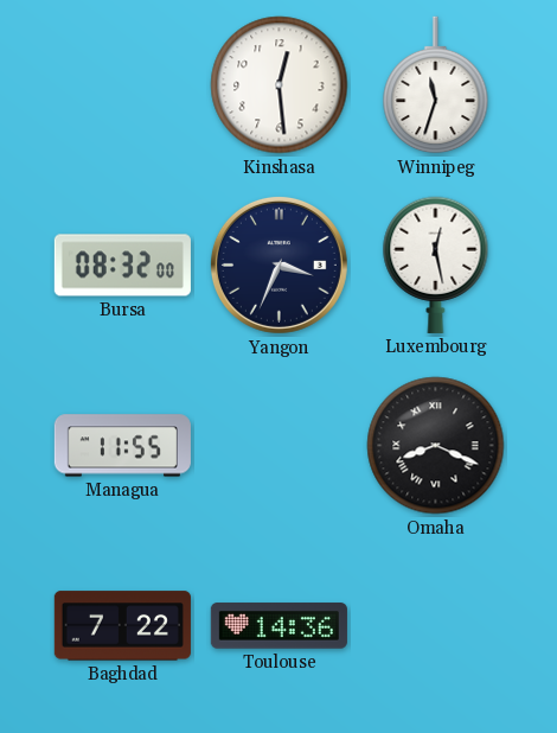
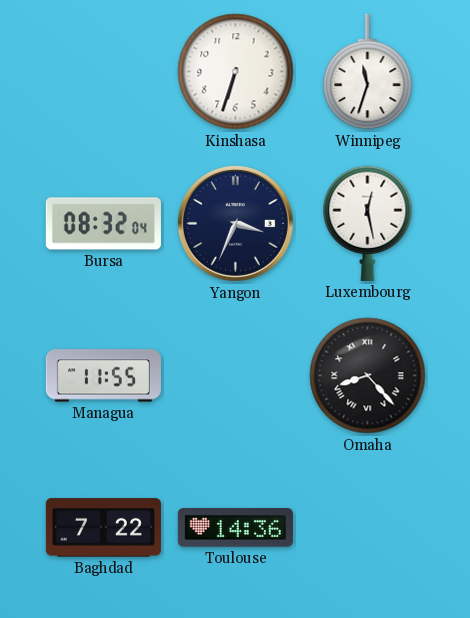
Kinshasa: 12:29 -> 6:33
Bursa: 08:32:00 -> 08:32:04
Omaha: 8:19 -> 8:23
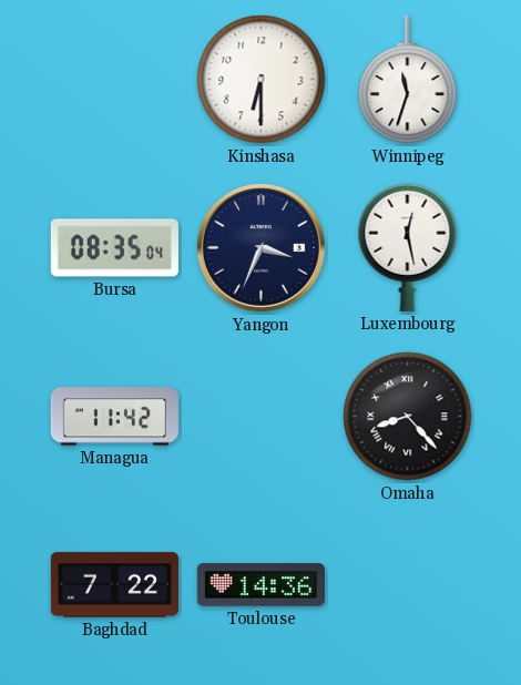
Kinshasa: 6:33 -> 6:30
Bursa: 08:32 -> 08:35
Managua: 11:55 -> 11:42
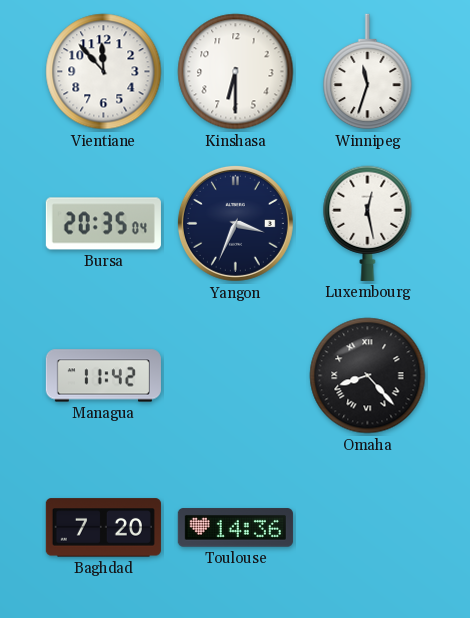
Vientiane: none -> 11:53
Bursa: 08:35 -> 20:35
Baghdad: 7:22 -> 7:20
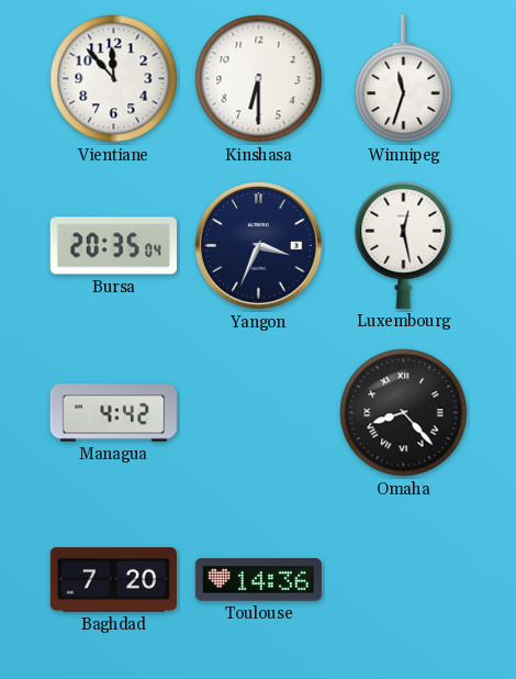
Managua: 11:42 -> 4:42
